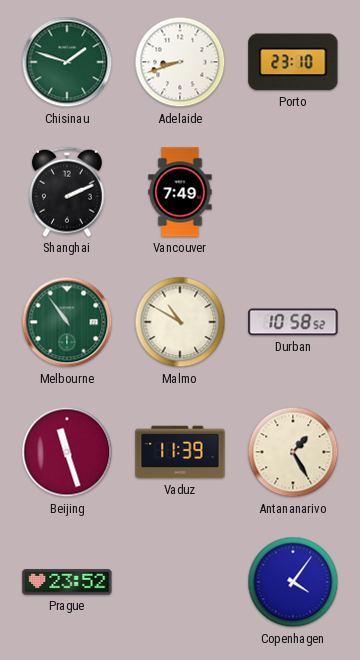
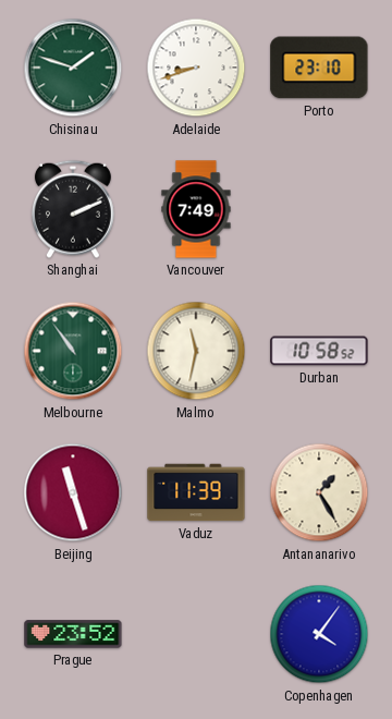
Malmo: 10:50 -> 11:32
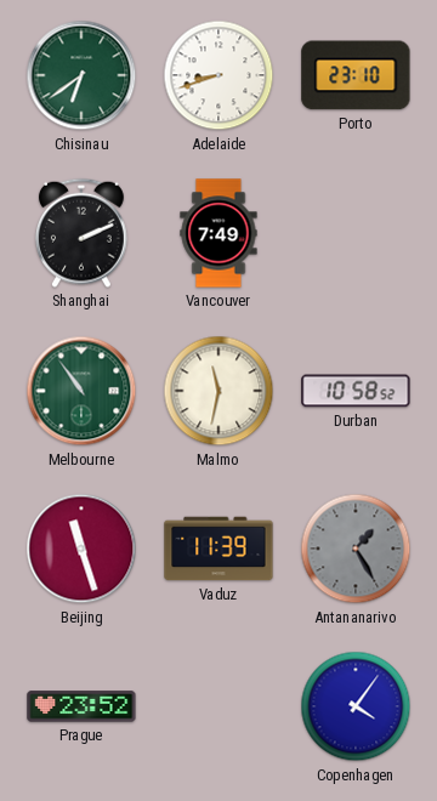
Chisinau: 1:48 -> 6:39
Antananarivo dial: cream -> grey
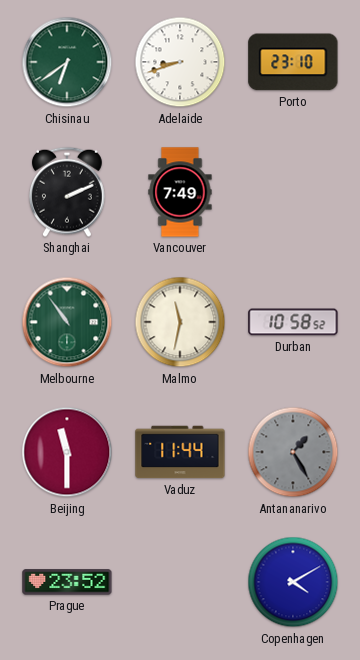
Beijing: 11:27 -> 11:30
Vaduz: 11:39 -> 11:44
Copenhagen: 4:06 -> 4:10
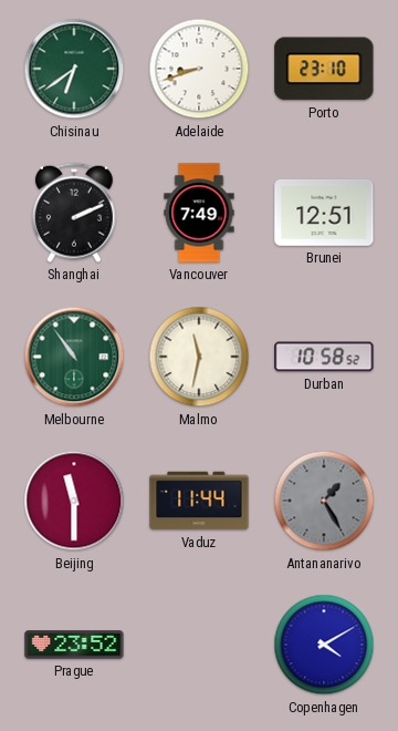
Brunei: none -> 12:51
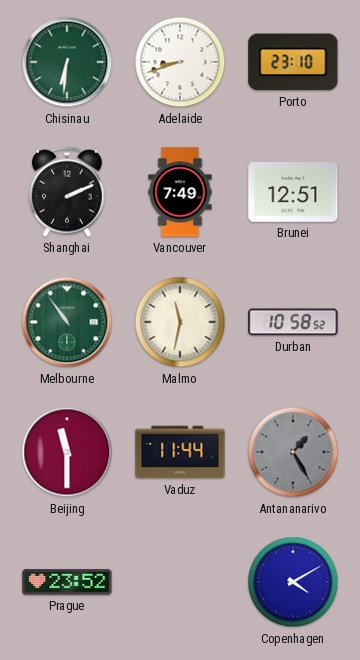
Chisinau: 6:39 -> 6:31
